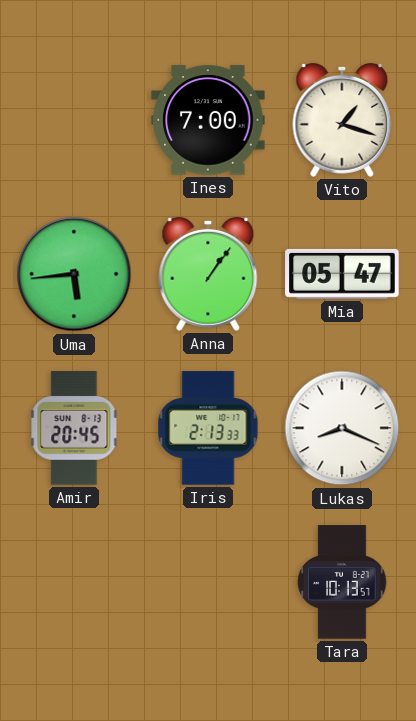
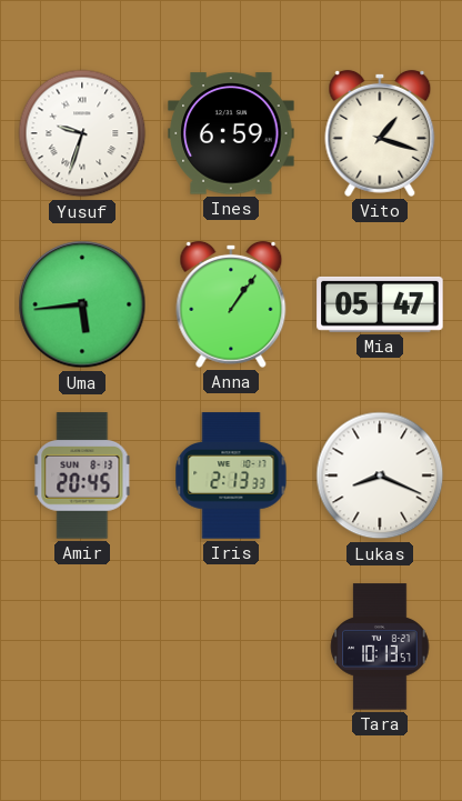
Yusuf: none -> 9:33
Ines: 7:00 -> 6:59
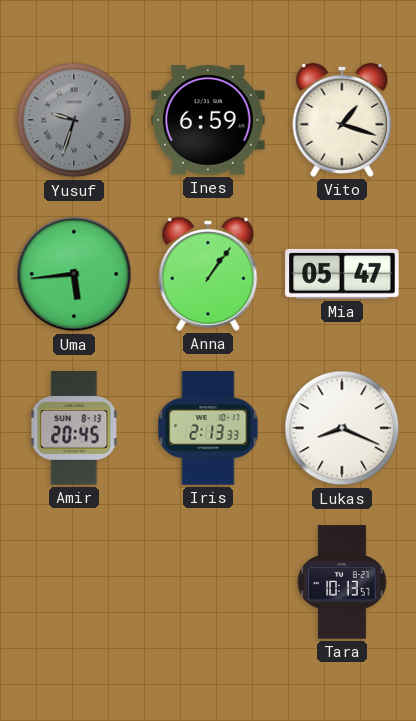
Yusuf dial: white -> grey
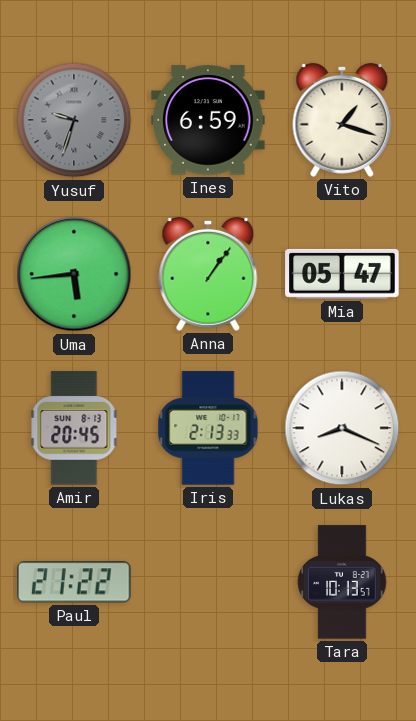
Paul: none -> 21:22
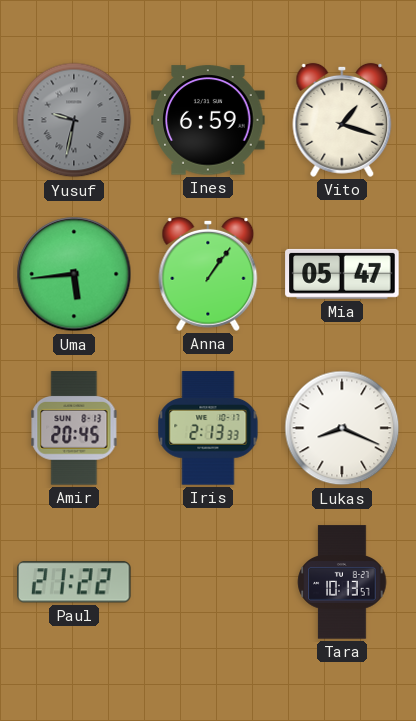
Yusuf: 9:33 -> 9:32
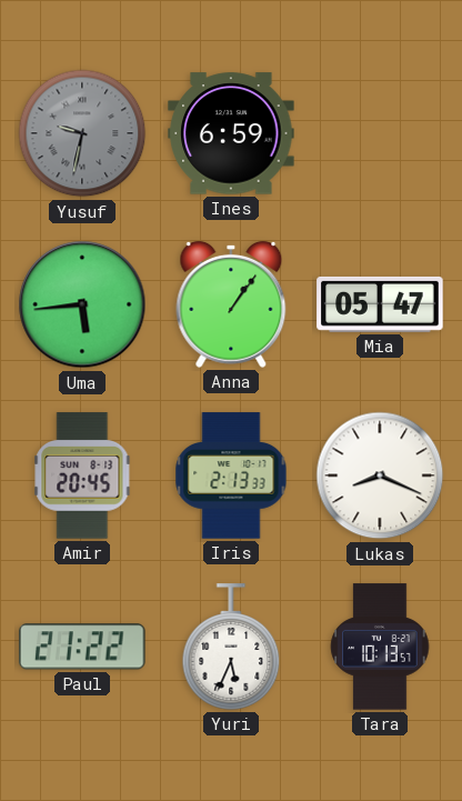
Vito: 1:18 -> none
Yuri: none -> 5:34
